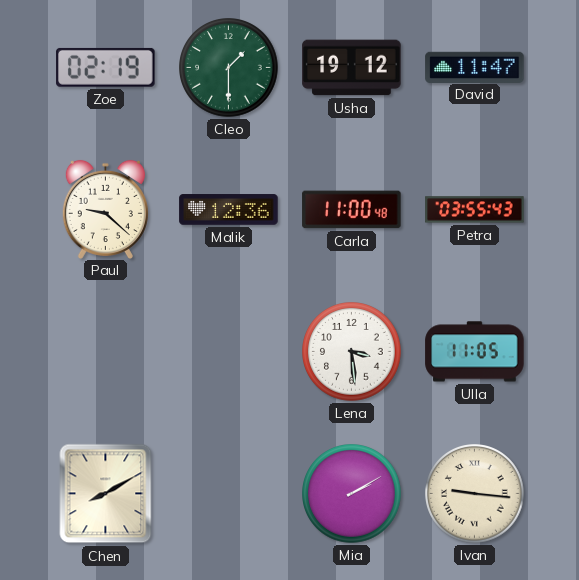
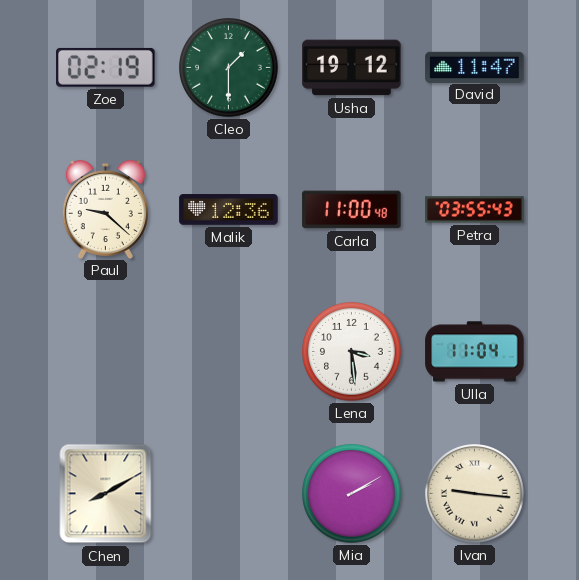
Ulla: 11:05 -> 11:04
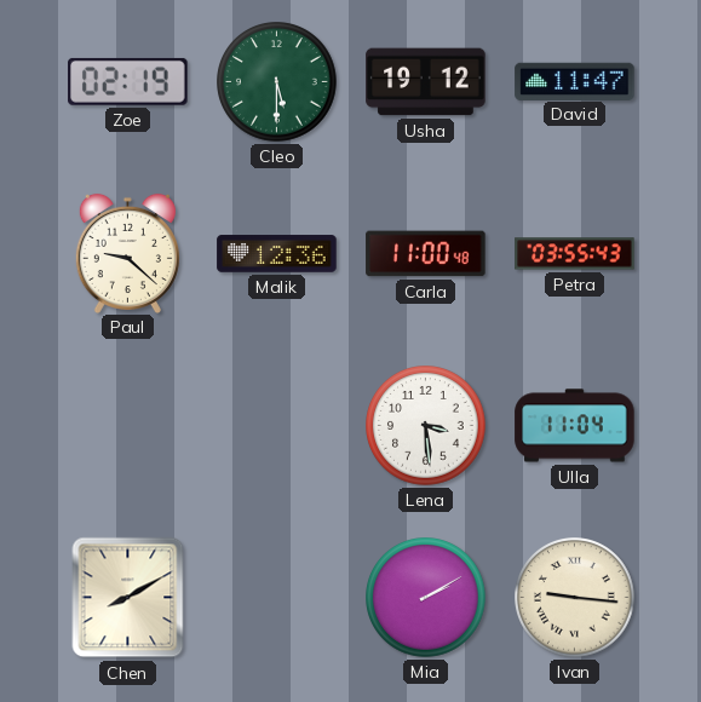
Cleo: 1:30 -> 5:30
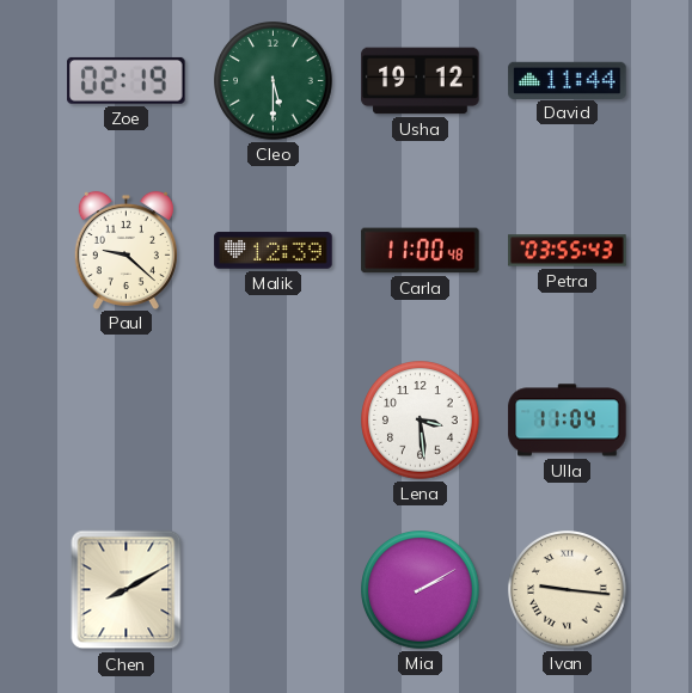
David: 11:47 -> 11:44
Malik: 12:36 -> 12:39
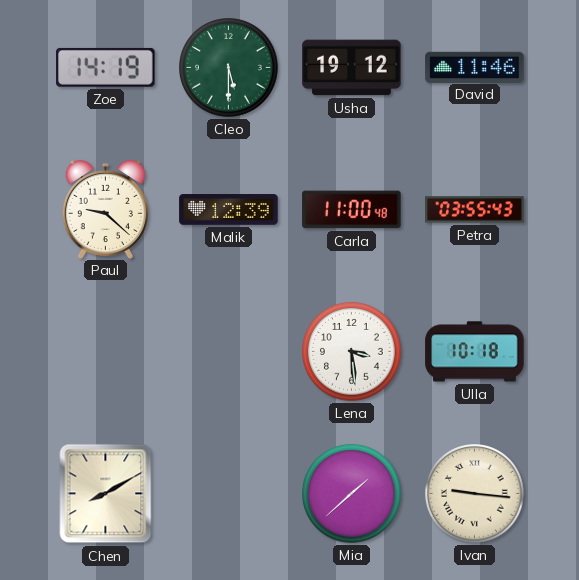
Zoe: 02:19 -> 14:19
David: 11:44 -> 11:46
Ulla: 11:04 -> 10:18
Mia: 2:10 -> 1:38
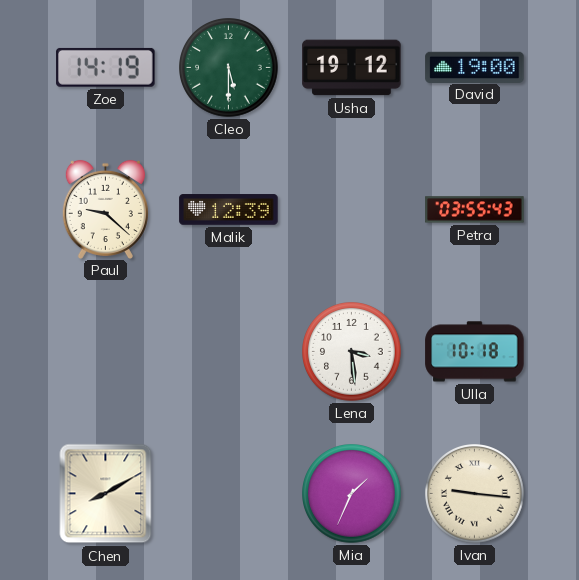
David: 11:46 -> 19:00
Carla: 11:00 -> none
Mia: 1:38 -> 1:34
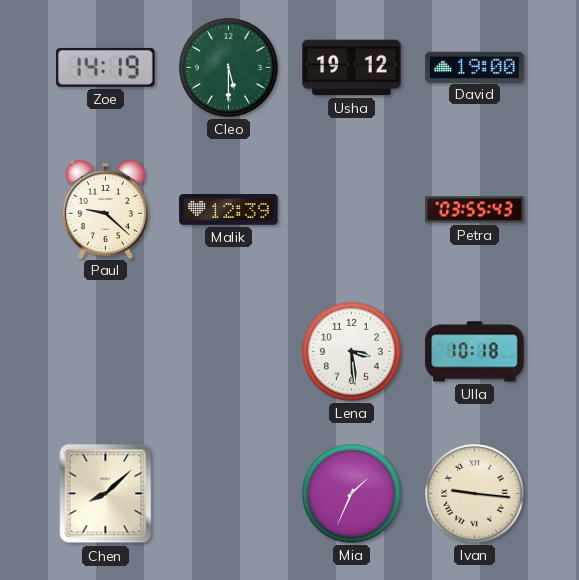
Chen: 8:10 -> 8:08
